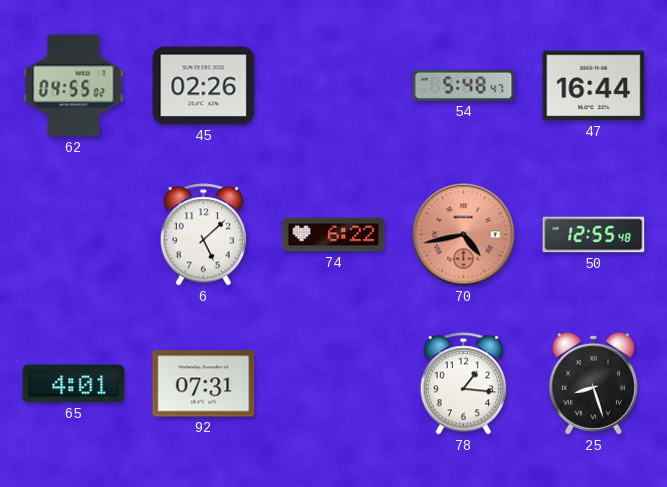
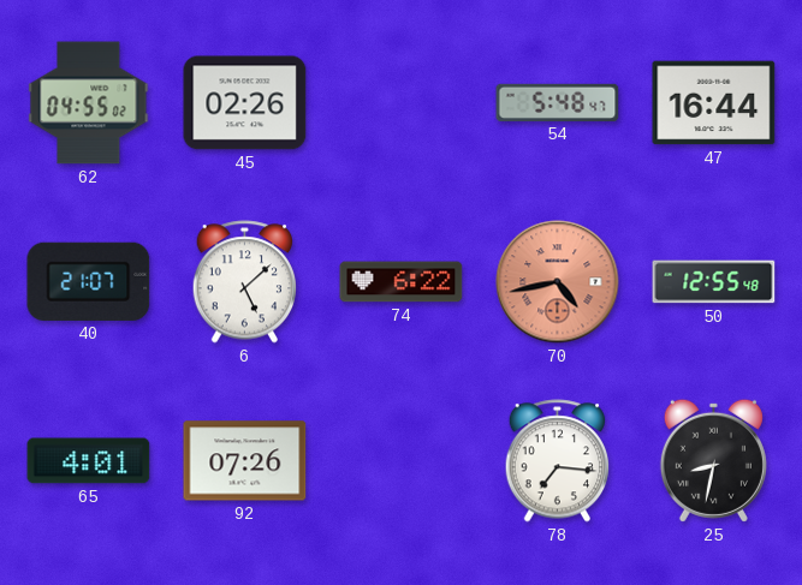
40: none -> 21:07
92: 07:31 -> 07:26
78: 1:16 -> 7:16
25: 8:27 -> 8:32
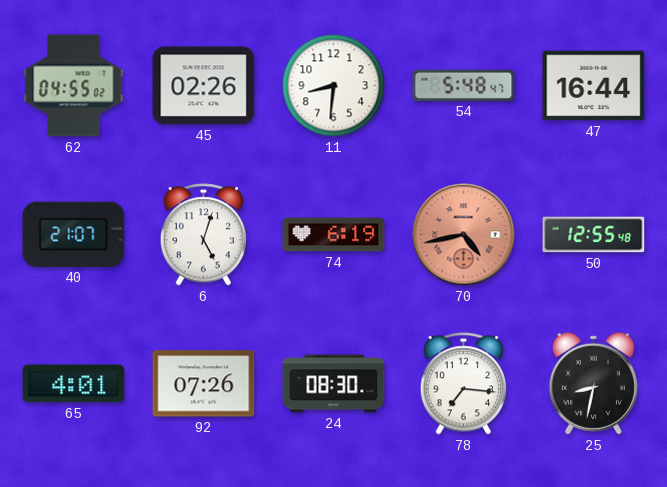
11: none -> 8:31
6: 5:08 -> 5:03
74: 6:22 -> 6:19
24: none -> 08:30
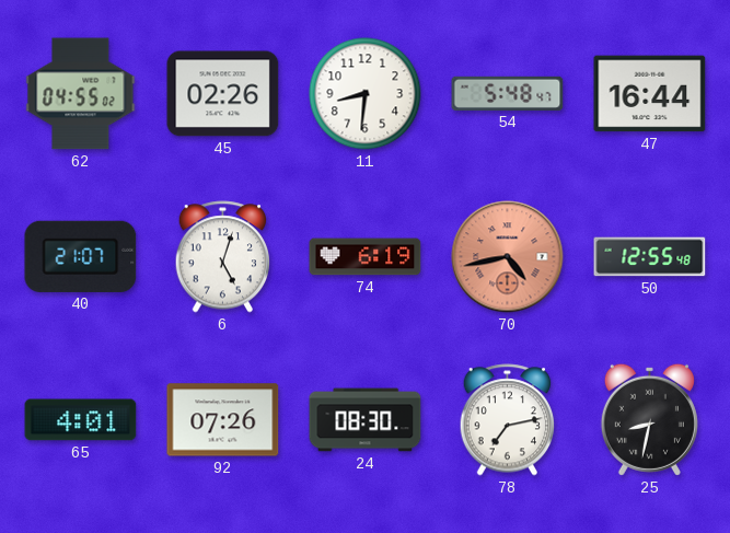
78: 7:16 -> 7:13
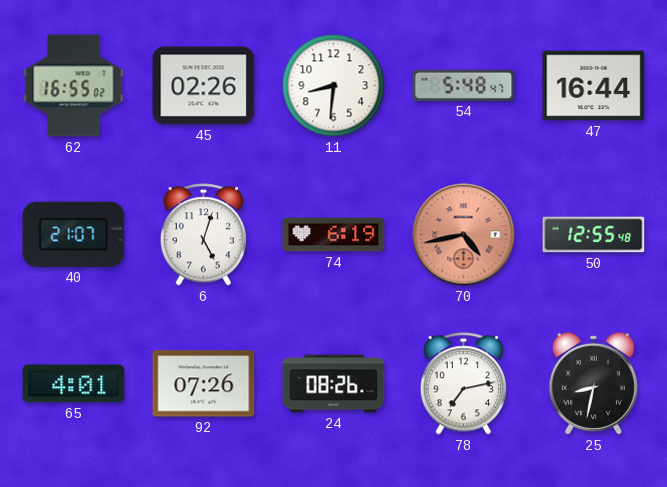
62: 04:55 -> 16:55
24: 08:30 -> 08:26
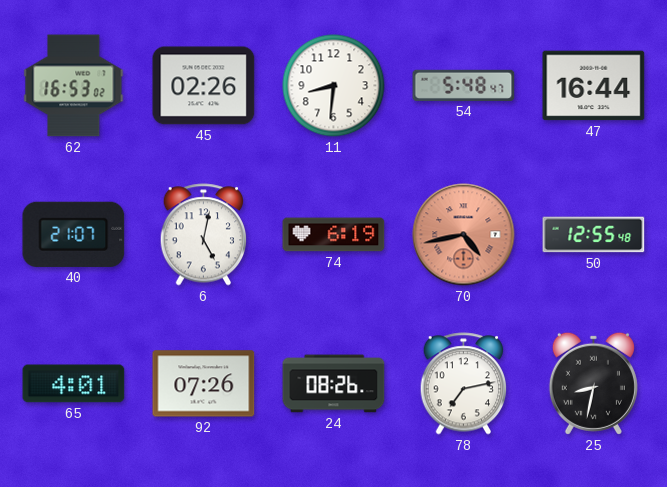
62: 16:55 -> 16:53
6: 5:03 -> 5:02
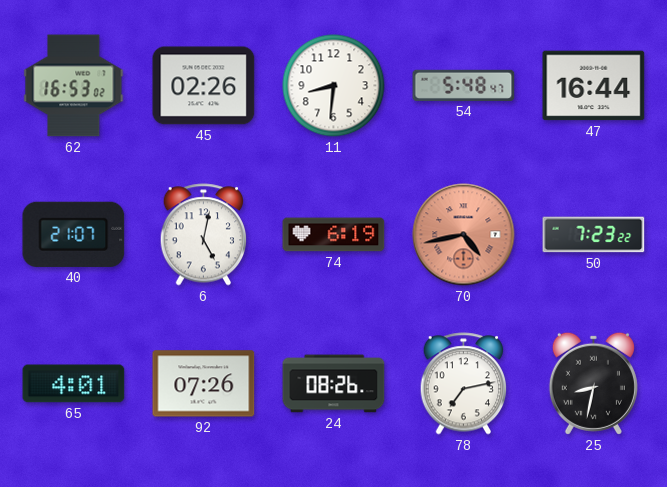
50: 12:55 -> 7:23
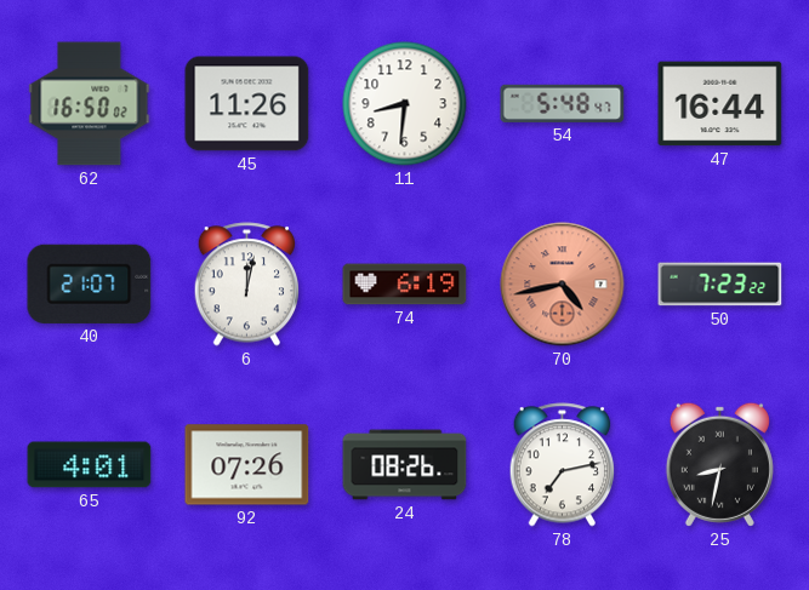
62: 16:53 -> 16:50
45: 02:26 -> 11:26
6: 5:02 -> 12:02
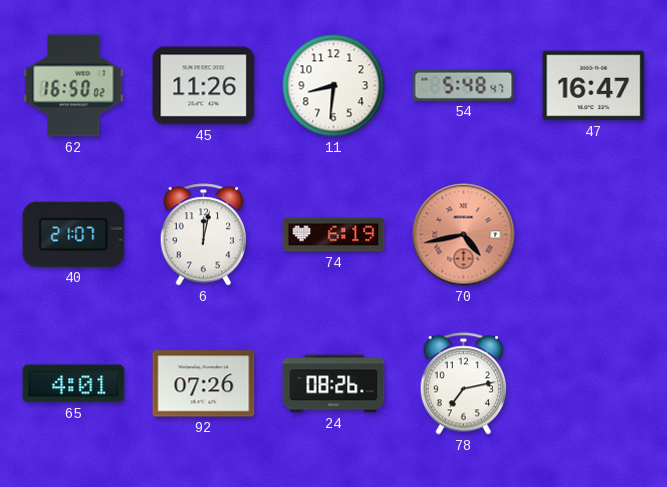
47: 16:44 -> 16:47
50: 7:23 -> none
25: 8:32 -> none
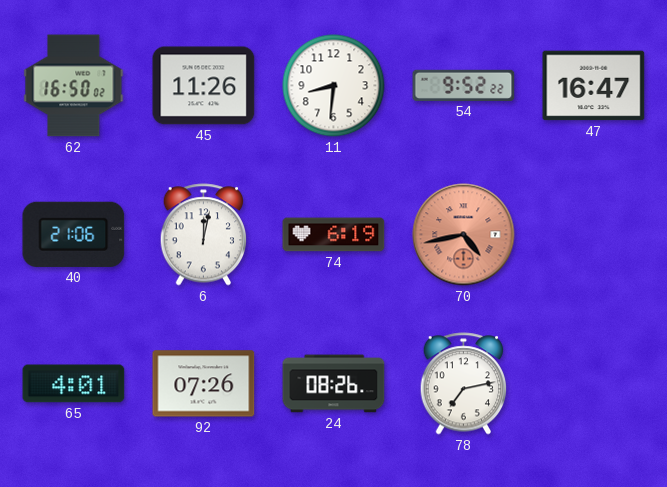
54: 5:48 -> 9:52
40: 21:07 -> 21:06
